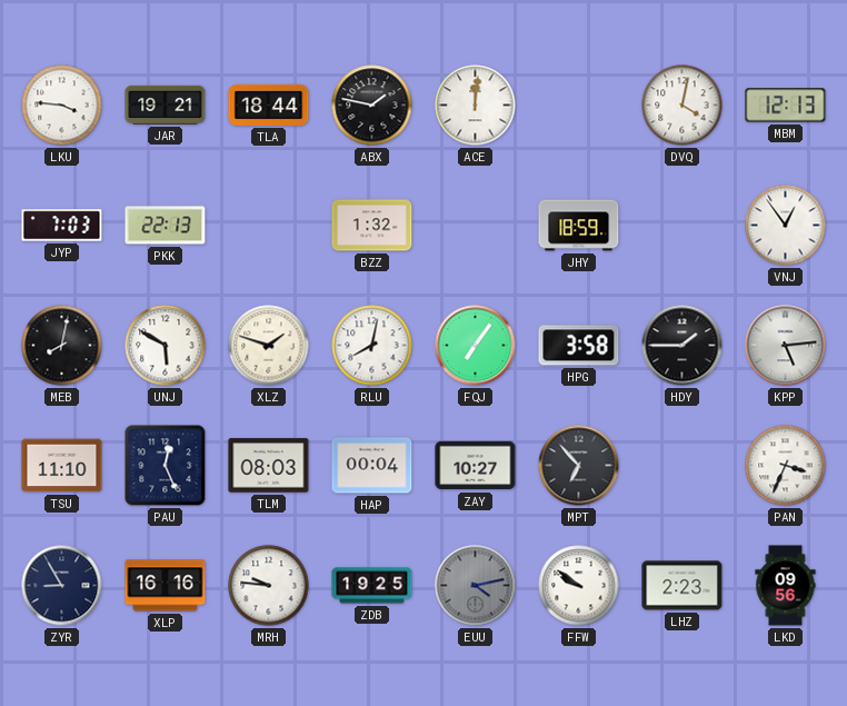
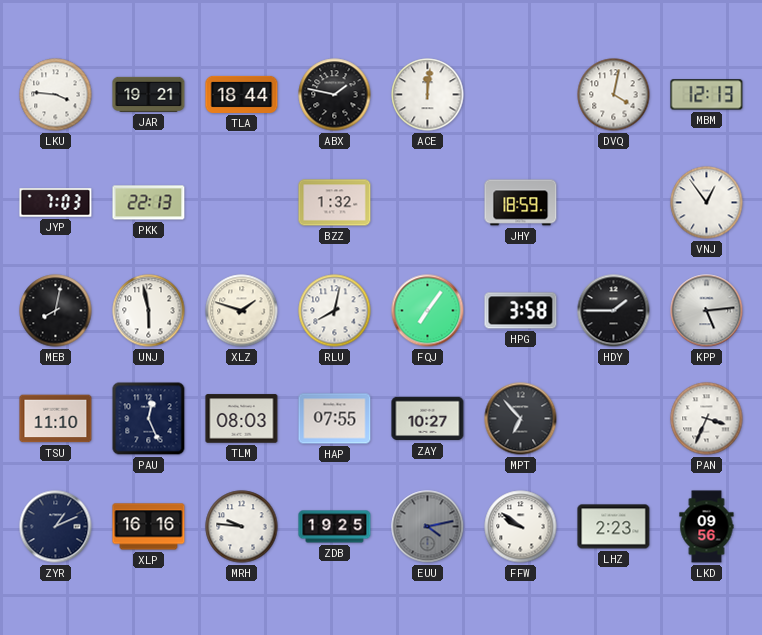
UNJ: 5:50 -> 5:58
HAP: 00:04 -> 07:55
ZYR: 8:55 -> 1:11
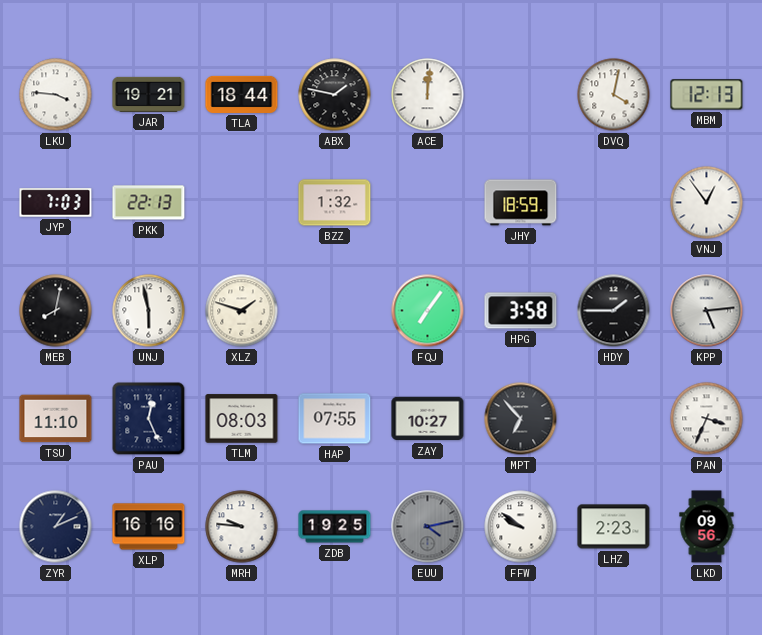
RLU: 8:02 -> none
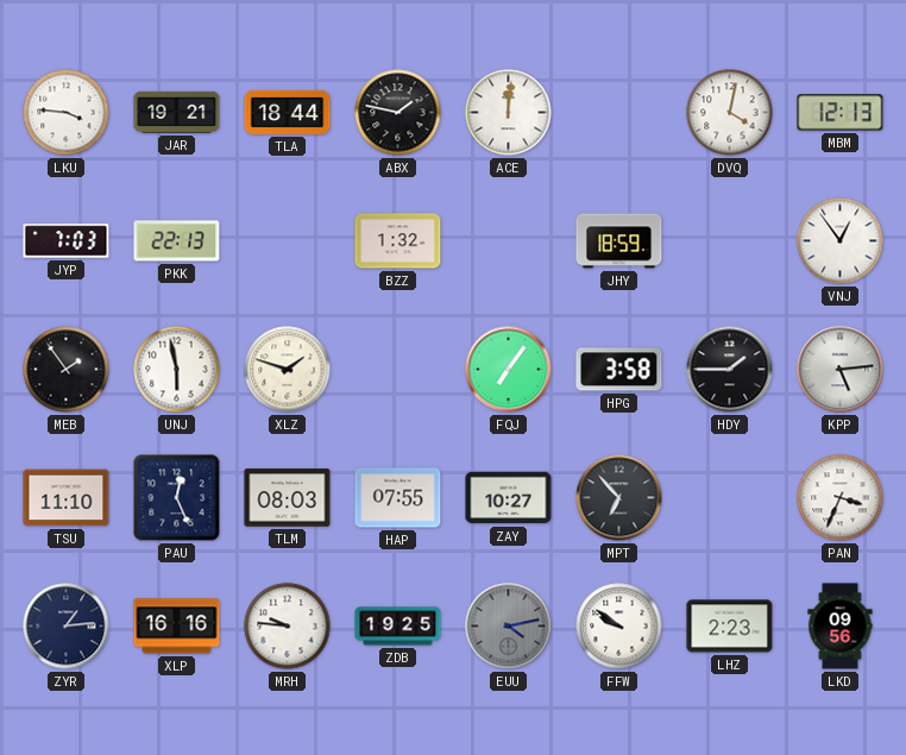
MEB: 8:02 -> 1:54
ZYR: 1:11 -> 1:14
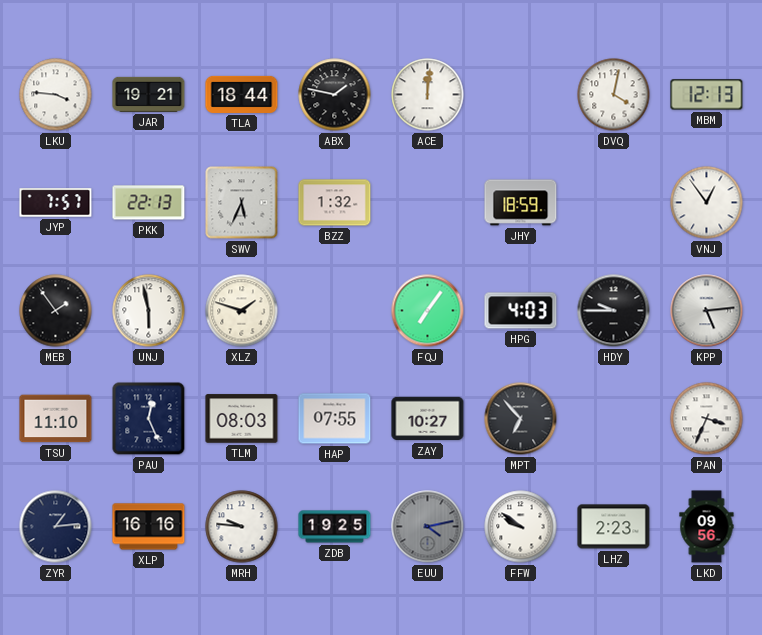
JYP: 7:03 -> 7:57
SWV: none -> 5:34
HPG: 3:58 -> 4:03
HDY: 1:45 -> 9:45
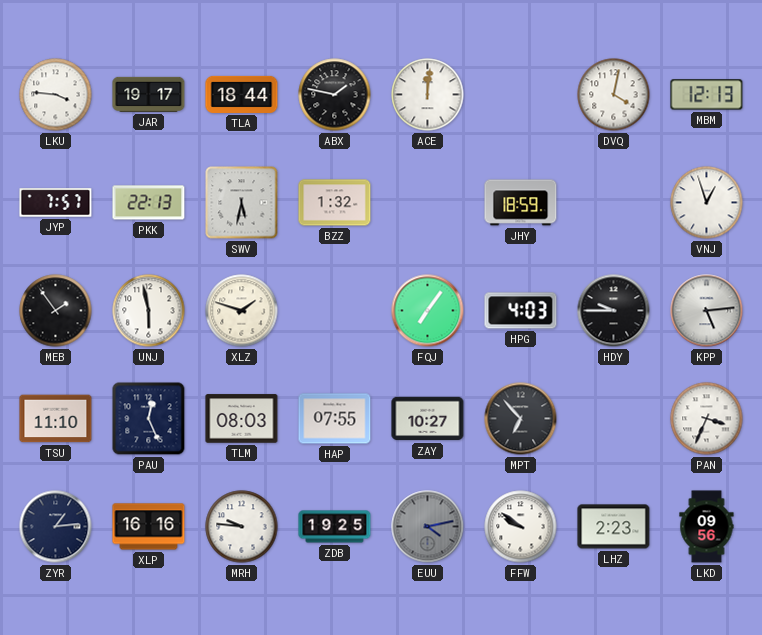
JAR: 19:21 -> 19:17
SWV: 5:34 -> 5:32
VNJ: 12:54 -> 12:57
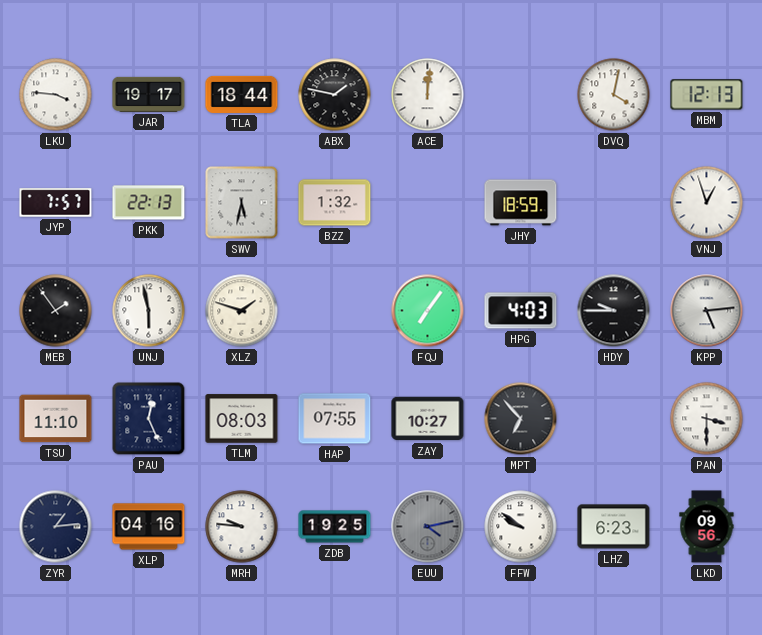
PAN: 3:34 -> 3:30
XLP: 16:16 -> 04:16
LHZ: 2:23 -> 6:23
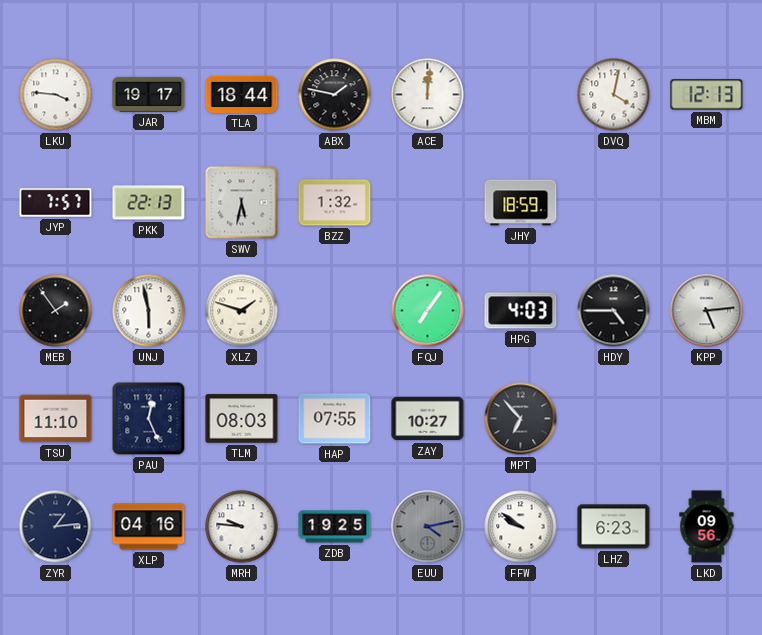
VNJ: 12:57 -> none
HDY: 9:45 -> 4:45
PAN: 3:30 -> none
